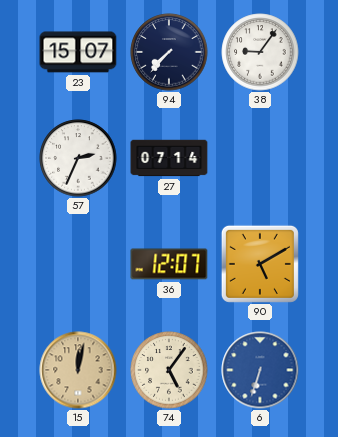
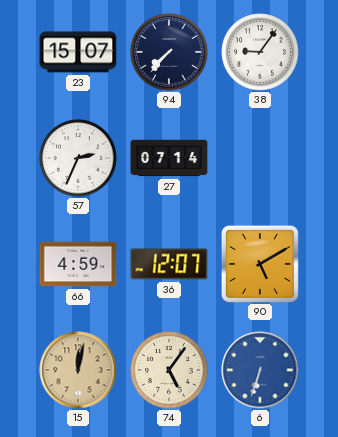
66: none -> 4:59
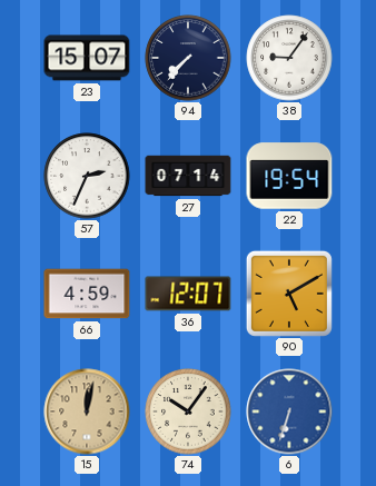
22: none -> 19:54
74: 5:06 -> 10:06
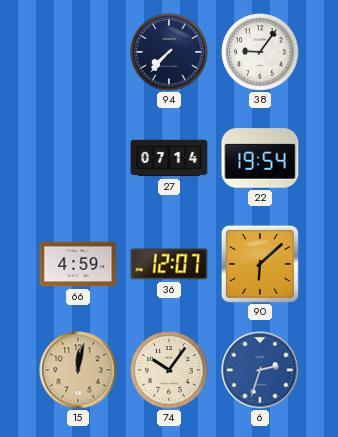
23: 15:07 -> none
57: 2:34 -> none
90: 5:10 -> 6:08
6: 6:33 -> 2:33
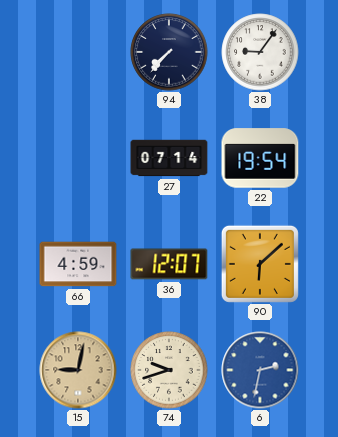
15: 12:02 -> 9:02
74: 10:06 -> 9:42
6: 2:33 -> 2:32
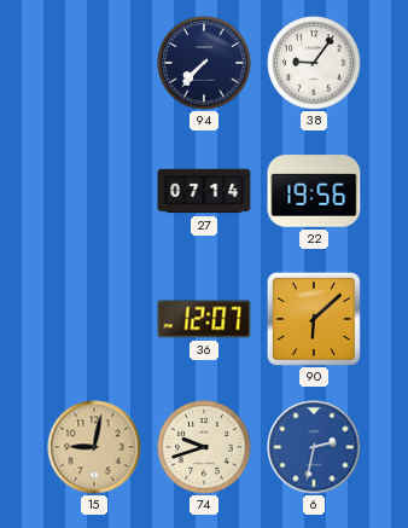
22: 19:54 -> 19:56
66: 4:59 -> none
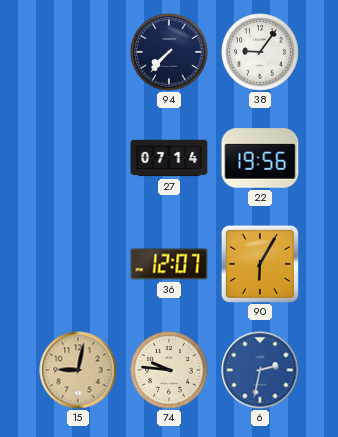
90: 6:08 -> 6:05
74: 9:42 -> 9:46
